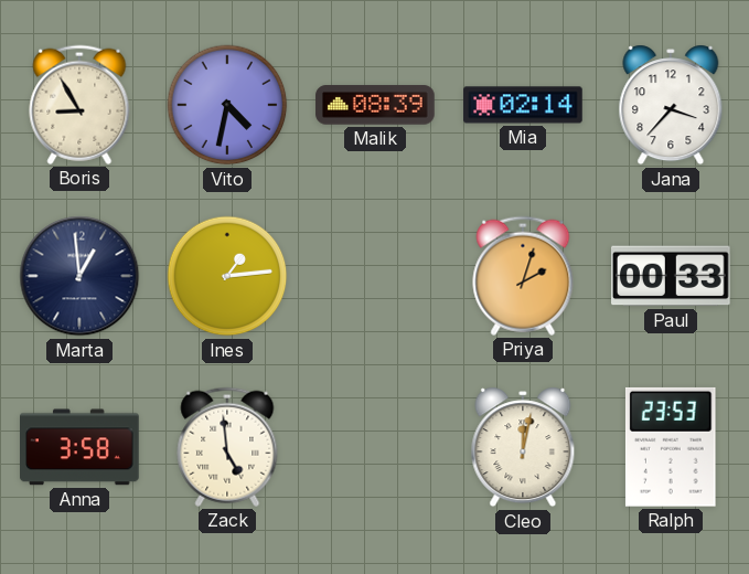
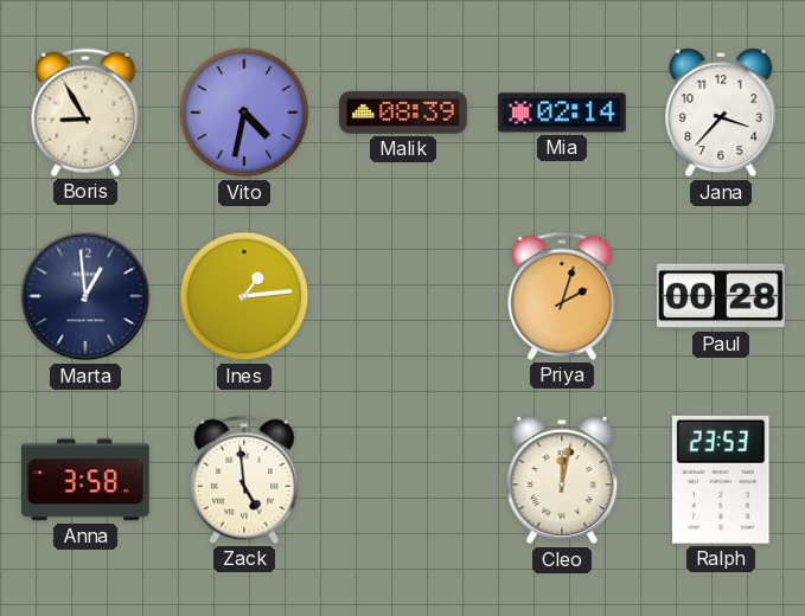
Paul: 00:33 -> 00:28
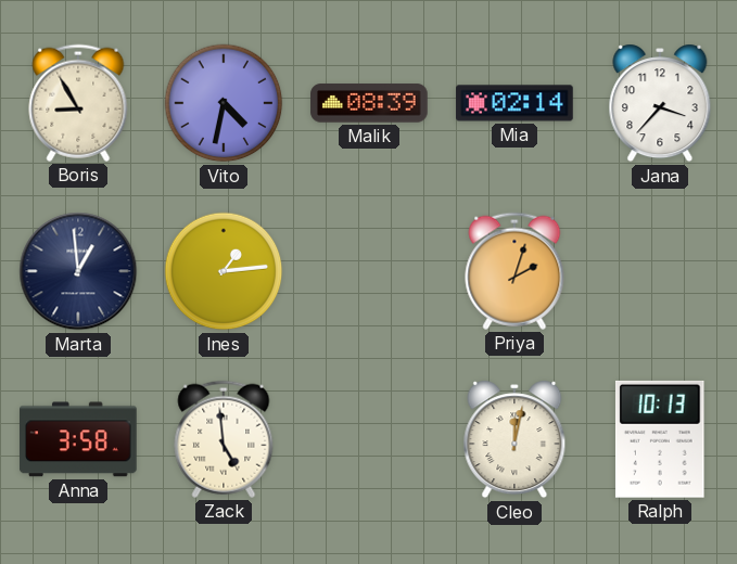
Paul: 00:28 -> none
Ralph: 23:53 -> 10:13
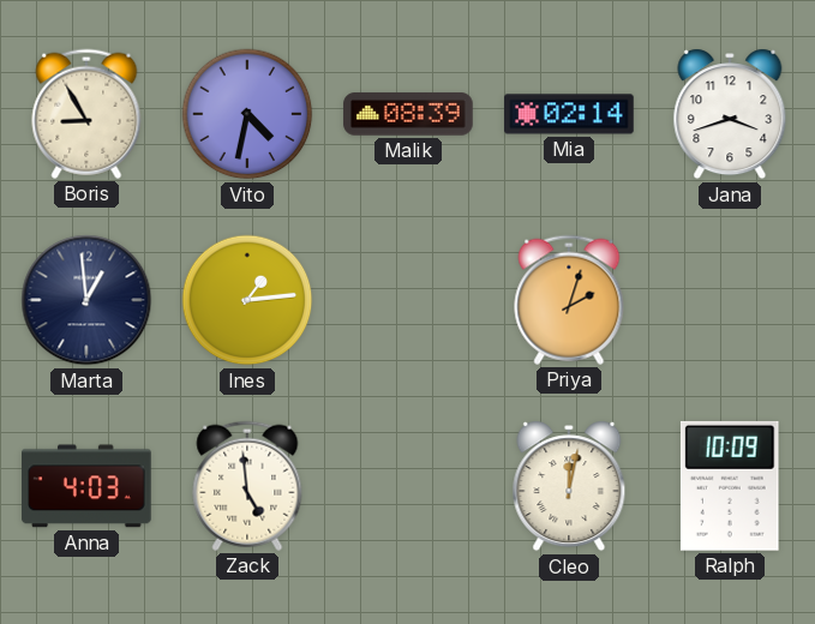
Jana: 3:37 -> 3:42
Anna: 3:58 -> 4:03
Ralph: 10:13 -> 10:09
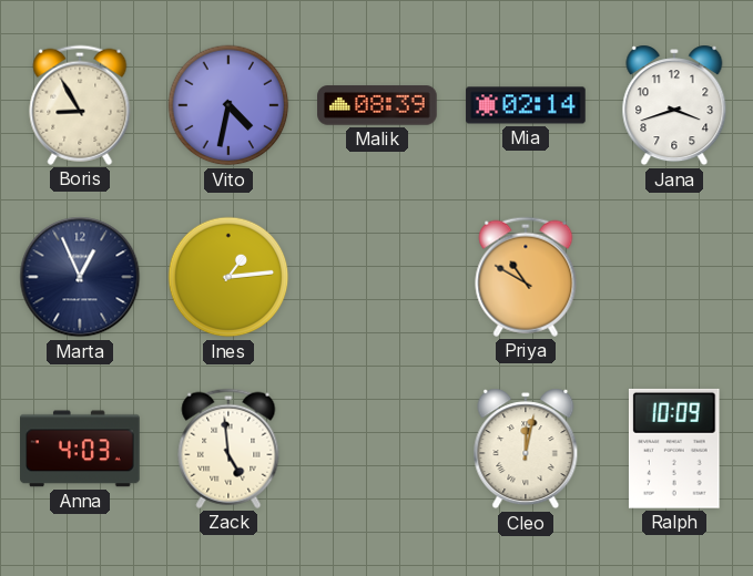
Marta: 12:59 -> 12:56
Priya: 2:03 -> 10:50
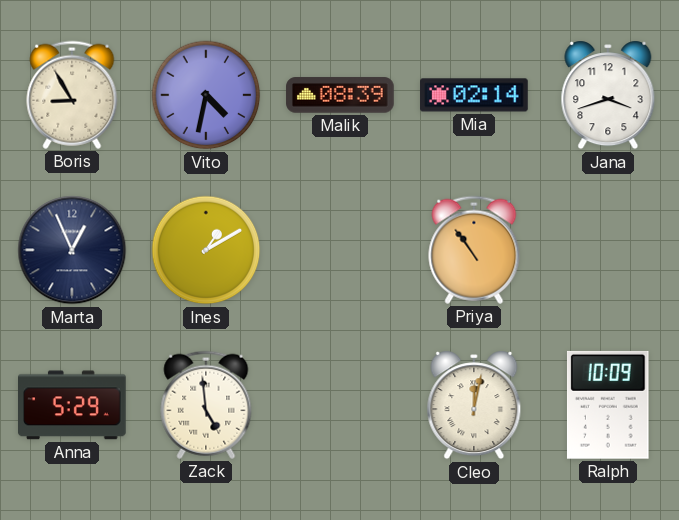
Ines: 1:14 -> 1:10
Priya: 10:50 -> 10:54
Anna: 4:03 -> 5:29
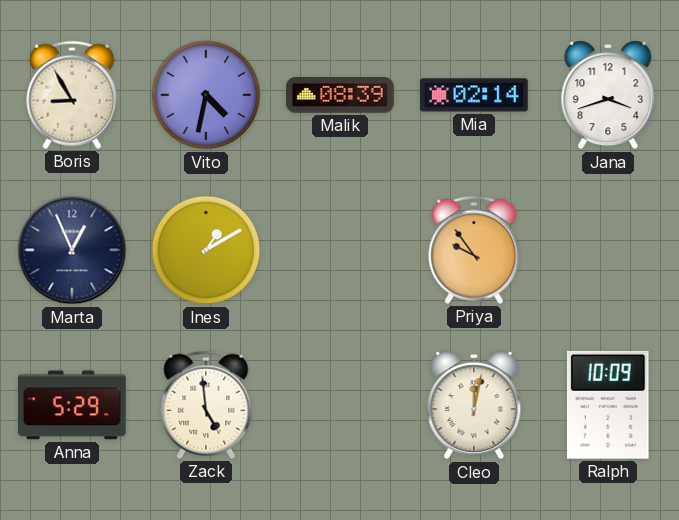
Priya: 10:54 -> 9:54
